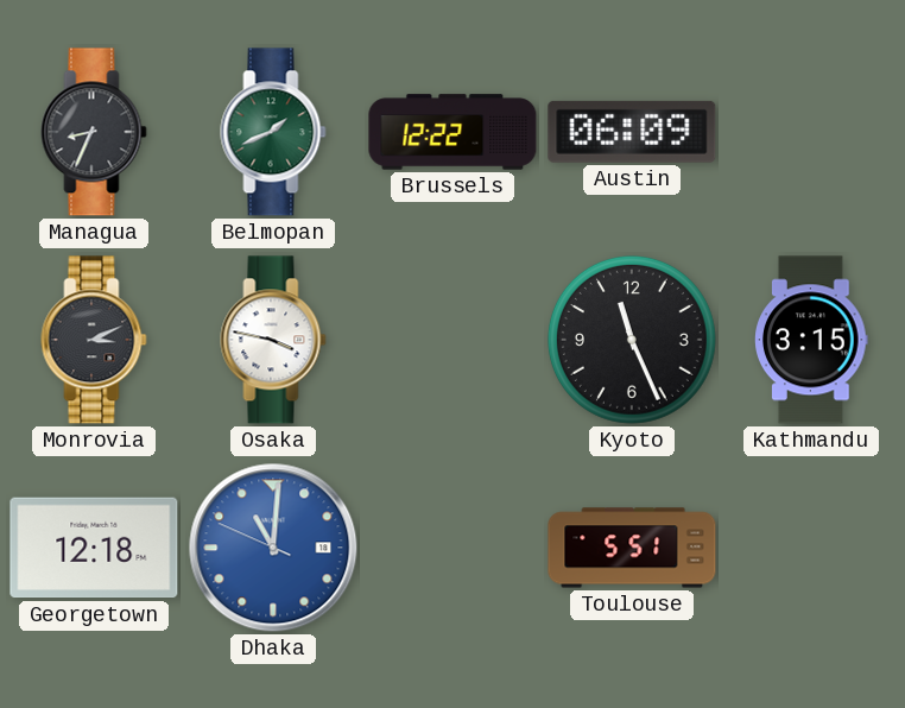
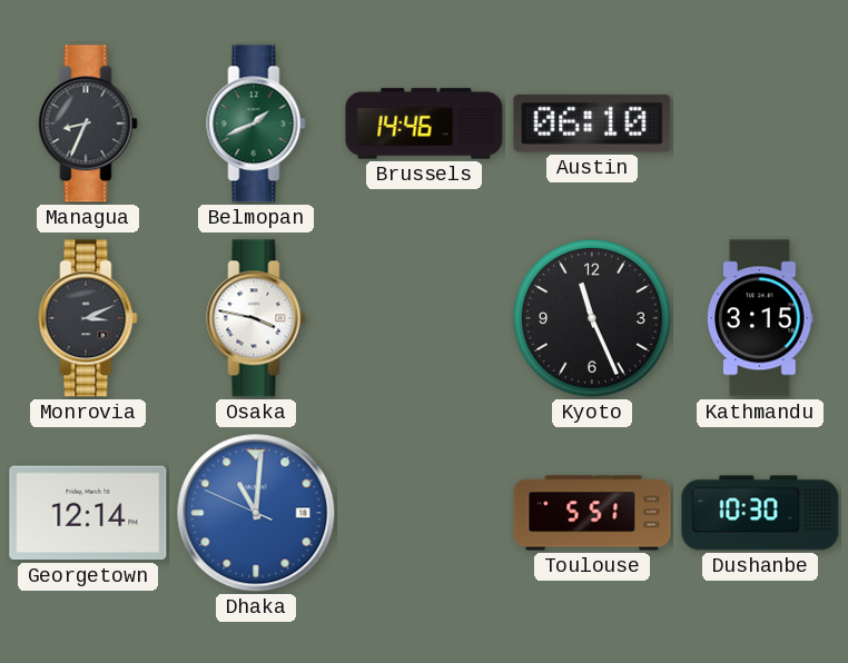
Brussels: 12:22 -> 14:46
Austin: 06:09 -> 06:10
Georgetown: 12:18 -> 12:14
Dushanbe: none -> 10:30
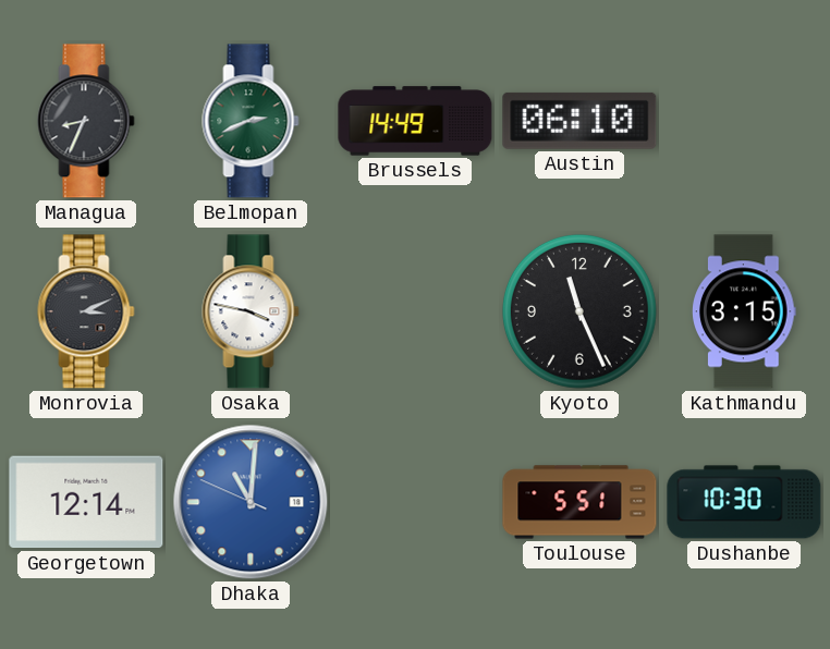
Belmopan: 1:41 -> 2:41
Brussels: 14:46 -> 14:49
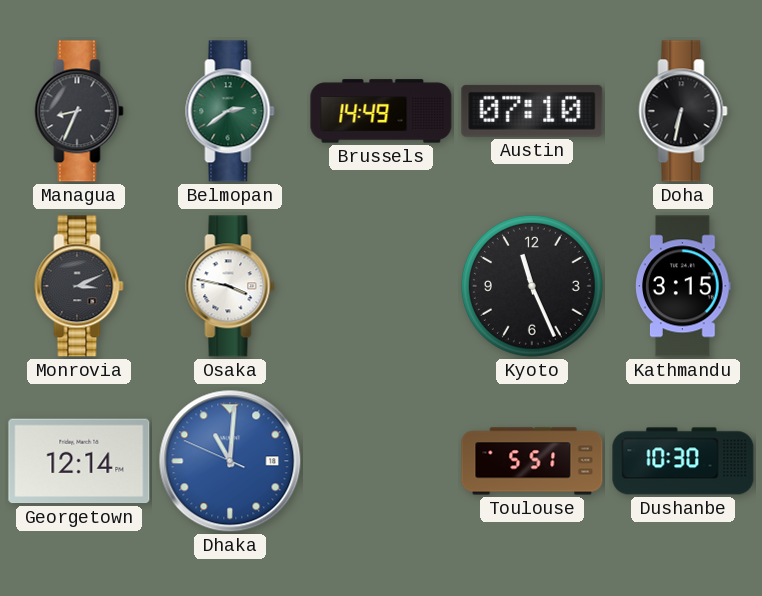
Belmopan: 2:41 -> 2:39
Austin: 06:10 -> 07:10
Doha: none -> 6:32
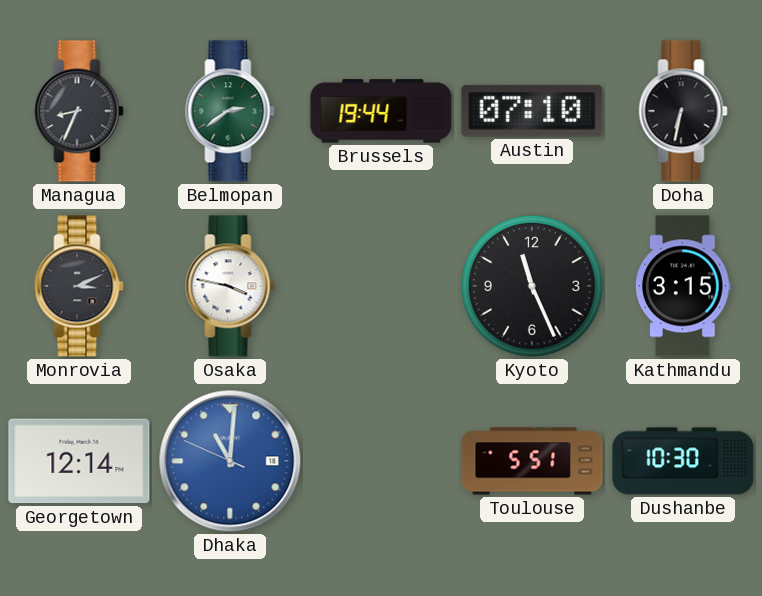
Brussels: 14:49 -> 19:44
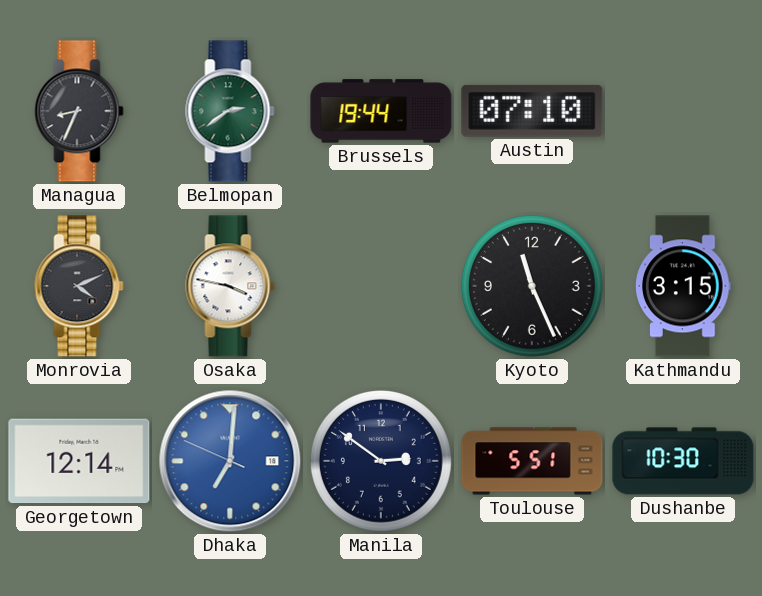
Doha: 6:32 -> none
Monrovia: 3:11 -> 4:11
Dhaka: 11:00 -> 7:00
Manila: none -> 2:51
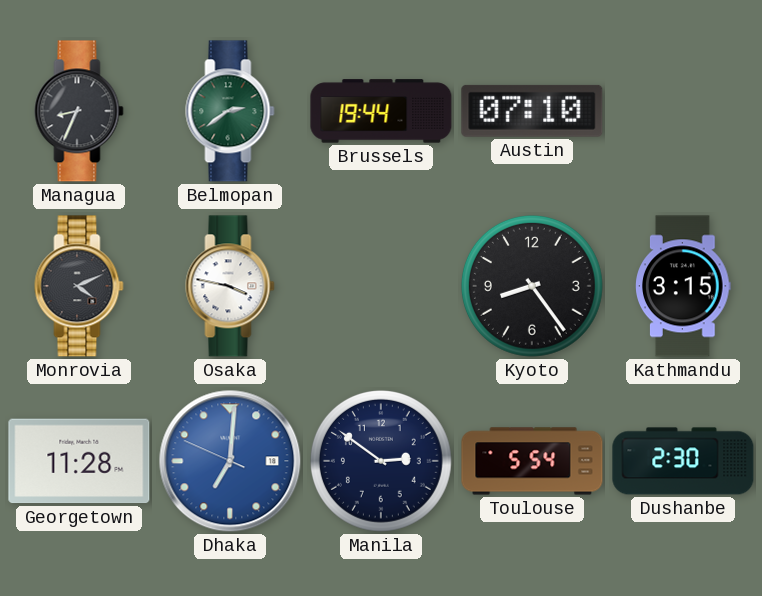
Kyoto: 11:26 -> 8:24
Georgetown: 12:14 -> 11:28
Toulouse: 5:51 -> 5:54
Dushanbe: 10:30 -> 2:30
